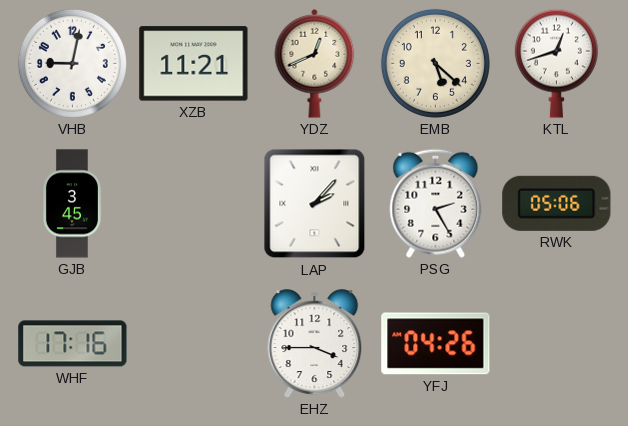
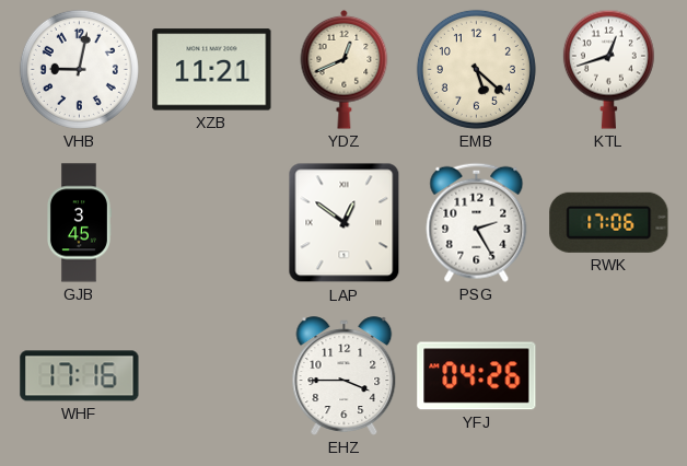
LAP: 2:07 -> 12:51
RWK: 05:06 -> 17:06
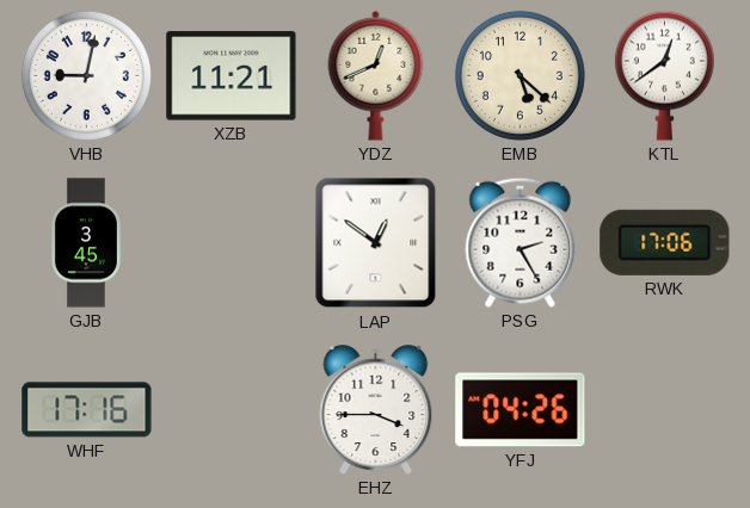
KTL: 12:42 -> 12:39
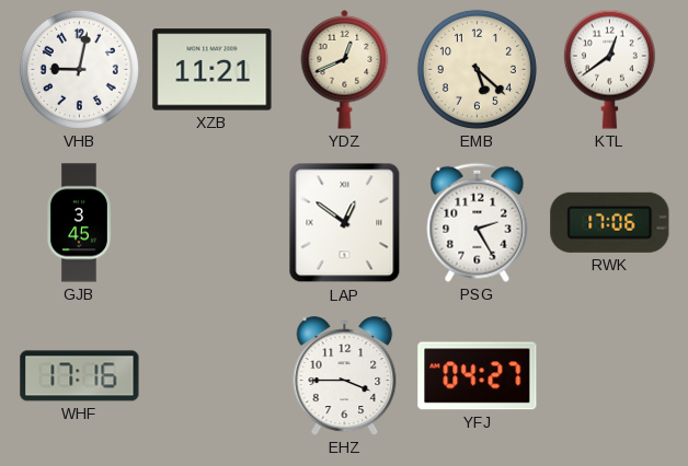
YFJ: 04:26 -> 04:27
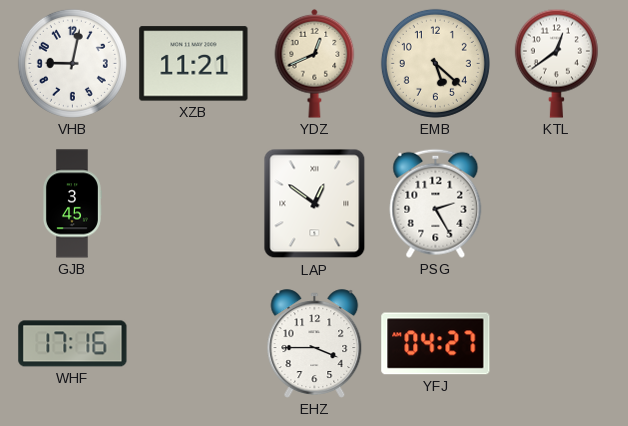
RWK: 17:06 -> none
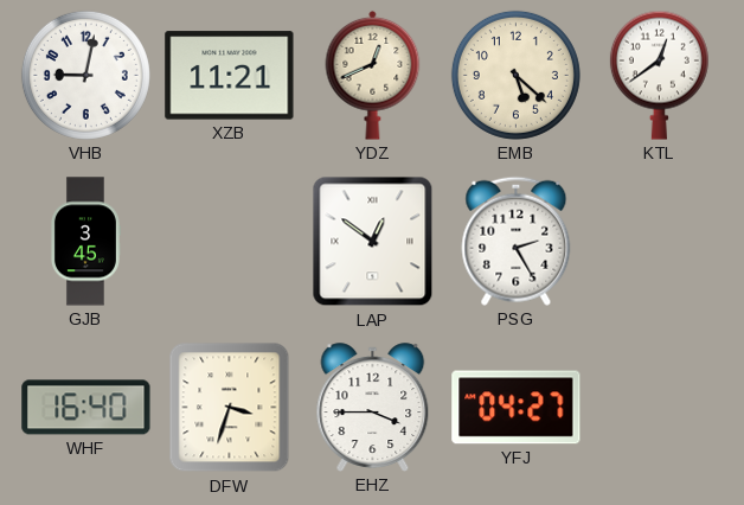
WHF: 17:16 -> 16:40
DFW: none -> 3:33
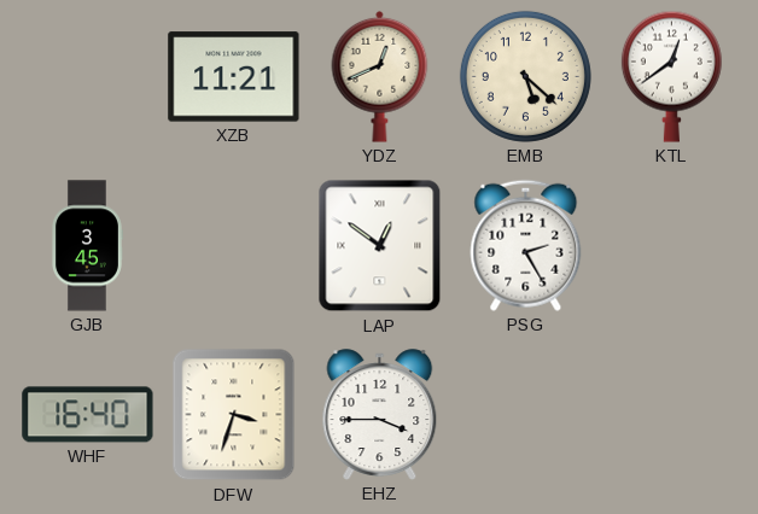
VHB: 9:02 -> none
YFJ: 04:27 -> none
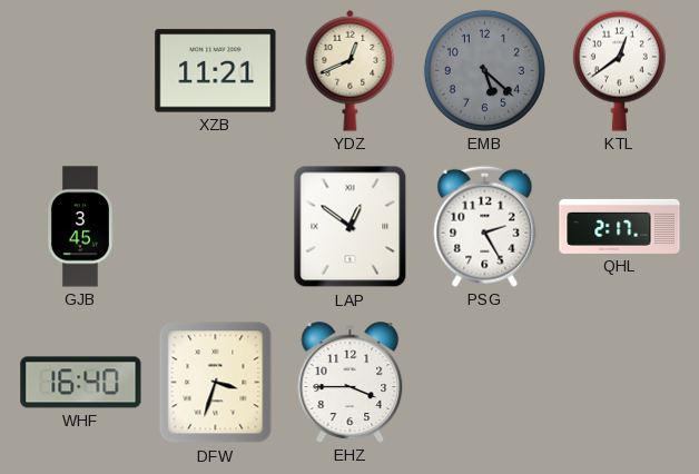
EMB dial: cream -> grey
QHL: none -> 2:17
